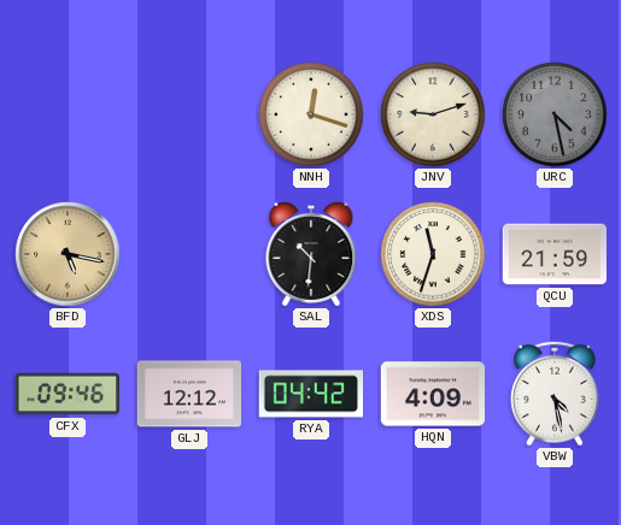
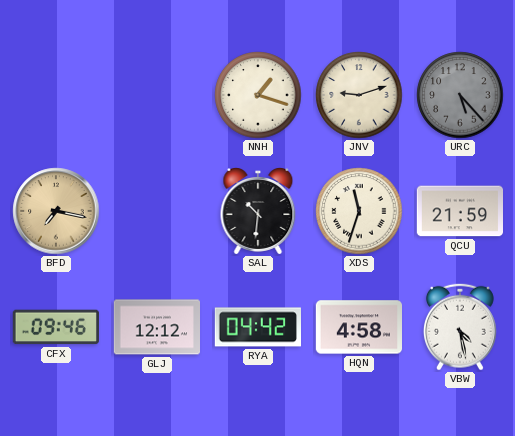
NNH: 12:18 -> 1:18
URC: 4:28 -> 5:23
BFD: 5:17 -> 7:17
HQN: 4:09 -> 4:58
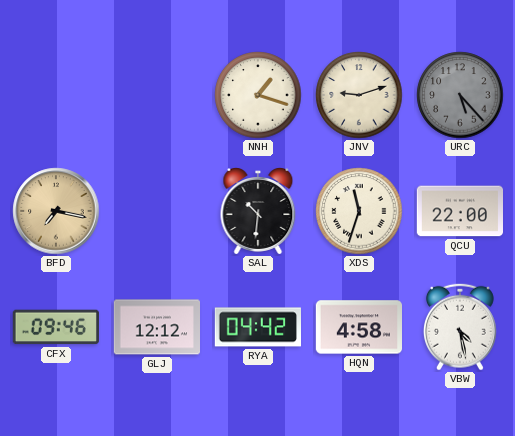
QCU: 21:59 -> 22:00
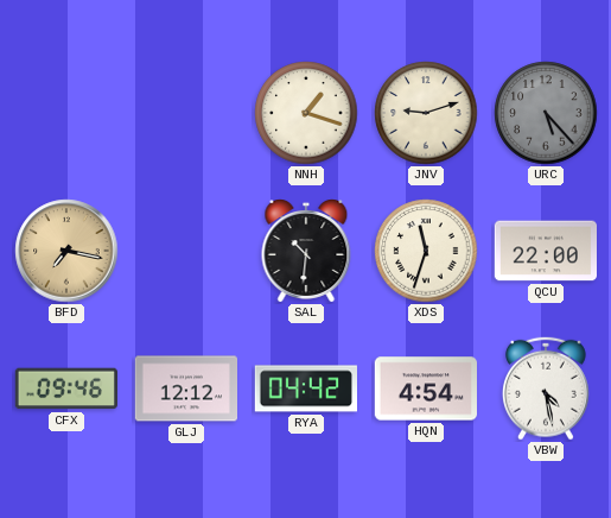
HQN: 4:58 -> 4:54
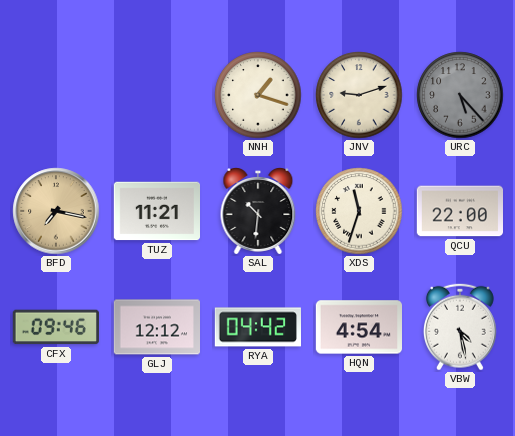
TUZ: none -> 11:21
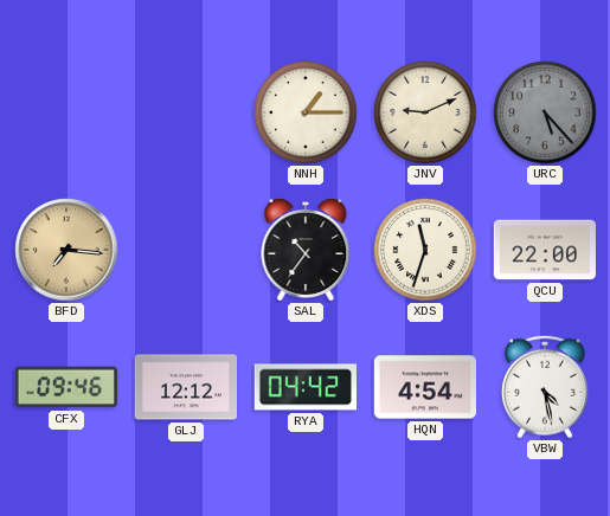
NNH: 1:18 -> 1:15
JNV: 9:12 -> 9:11
BFD: 7:17 -> 7:16
TUZ: 11:21 -> none
SAL: 10:31 -> 10:36
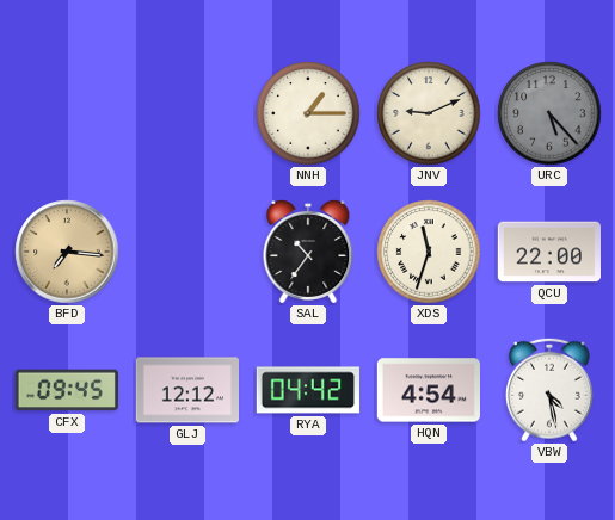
CFX: 09:46 -> 09:45
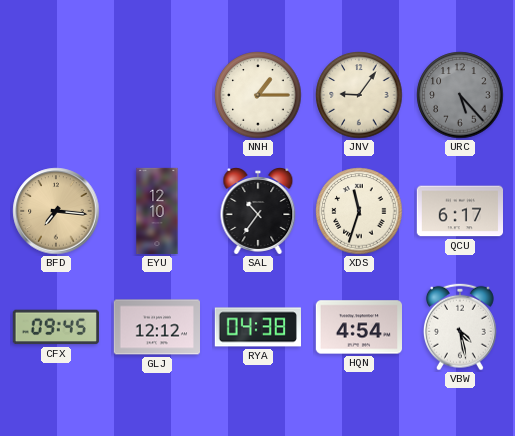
JNV: 9:11 -> 9:06
EYU: none -> 12:10
QCU: 22:00 -> 6:17
RYA: 04:42 -> 04:38
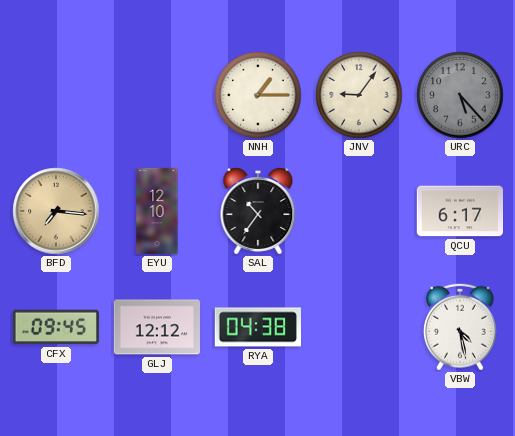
XDS: 11:33 -> none
HQN: 4:54 -> none
